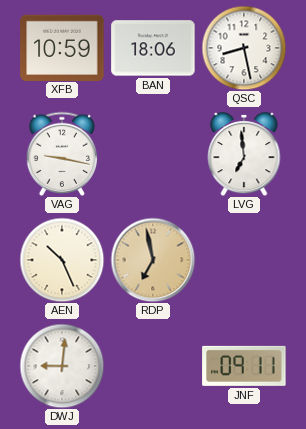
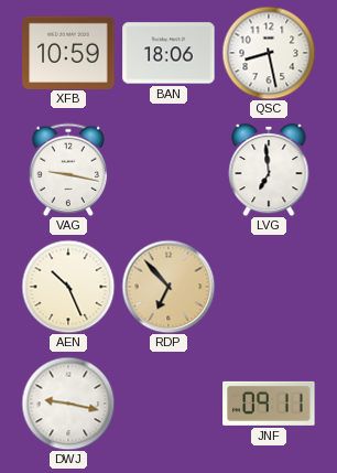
RDP: 6:58 -> 6:53
DWJ: 9:01 -> 9:17
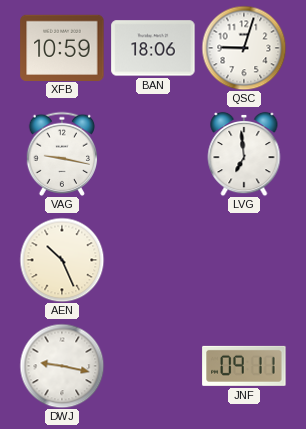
QSC: 8:28 -> 9:03
RDP: 6:53 -> none
